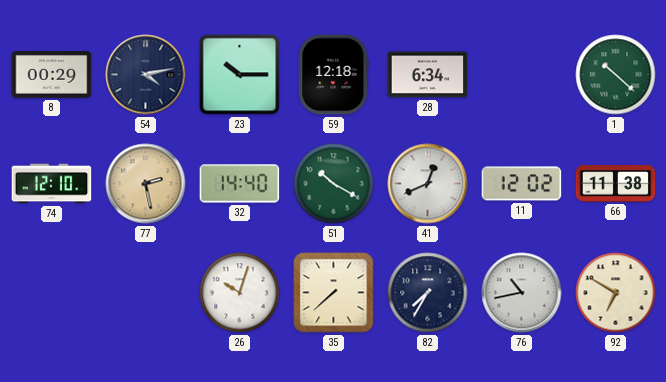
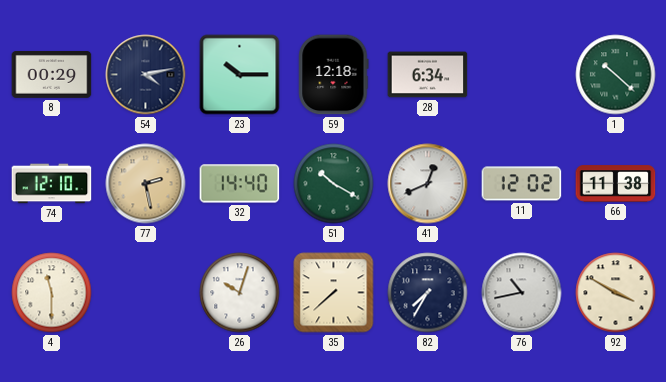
4: none -> 11:30
92: 6:50 -> 3:50
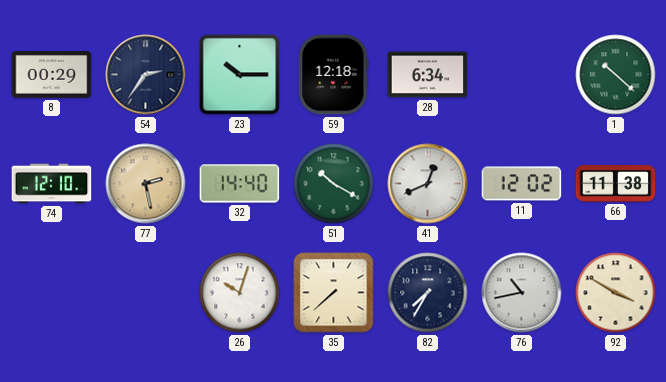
54: 4:13 -> 2:36
4: 11:30 -> none
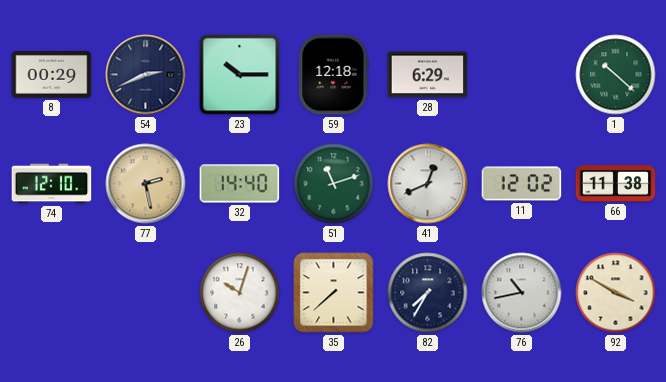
54: 2:36 -> 2:41
28: 6:34 -> 6:29
51: 10:20 -> 11:12
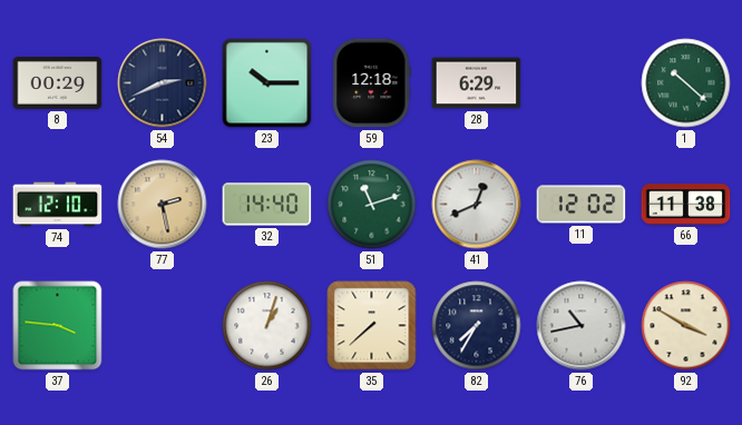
37: none -> 3:46
26: 10:03 -> 1:03
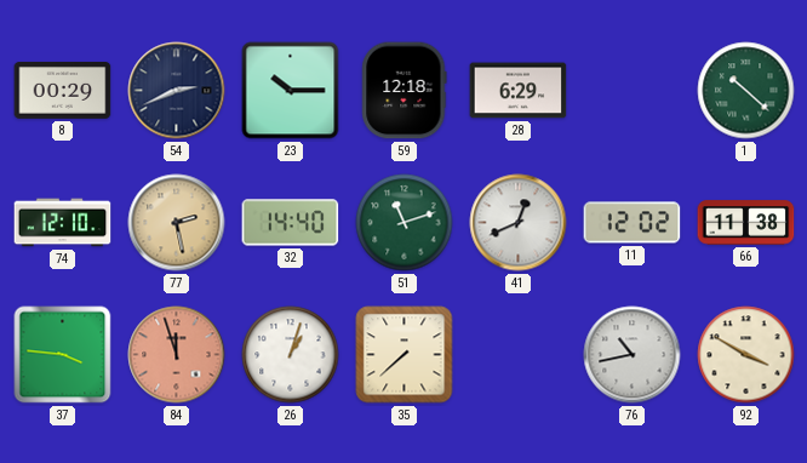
84: none -> 11:57
82: 7:35 -> none
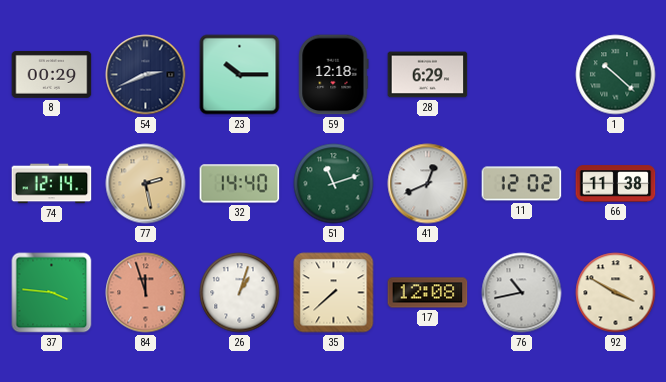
74: 12:10 -> 12:14
17: none -> 12:08
